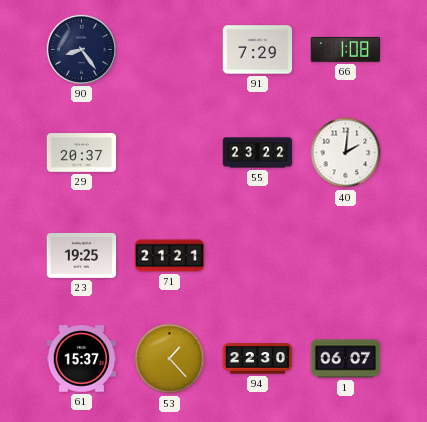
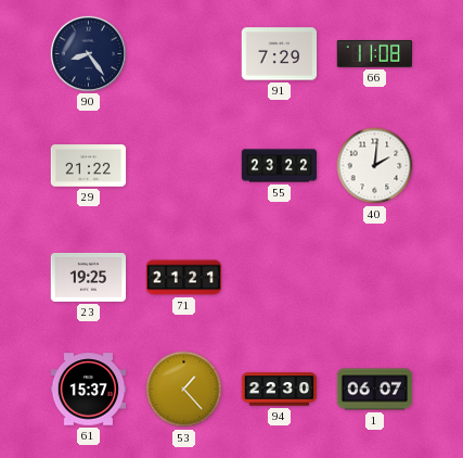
66: 1:08 -> 11:08
29: 20:37 -> 21:22
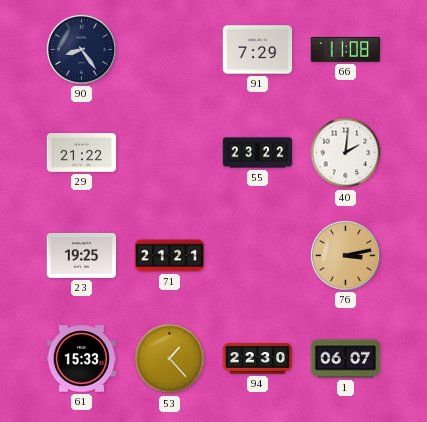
76: none -> 3:13
61: 15:37 -> 15:33
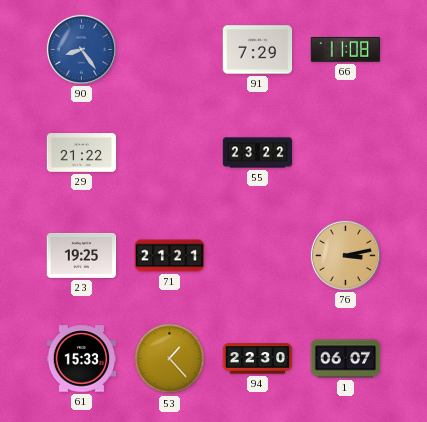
90 dial: navy -> blue
40: 2:01 -> none
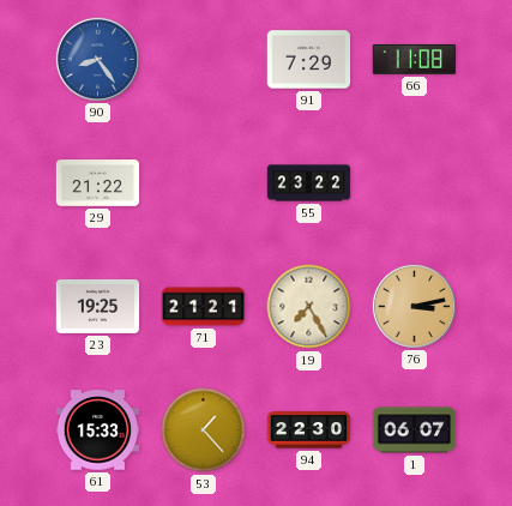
19: none -> 7:25
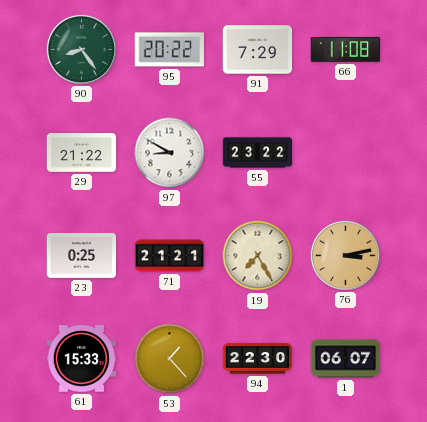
90 dial: blue -> green
95: none -> 20:22
97: none -> 8:50
23: 19:25 -> 0:25
